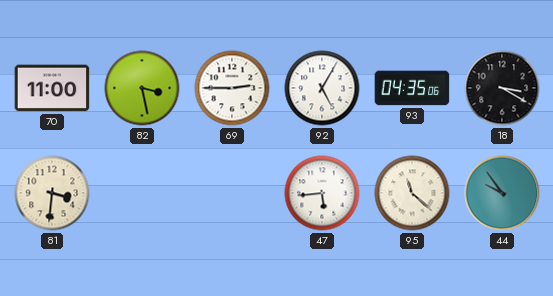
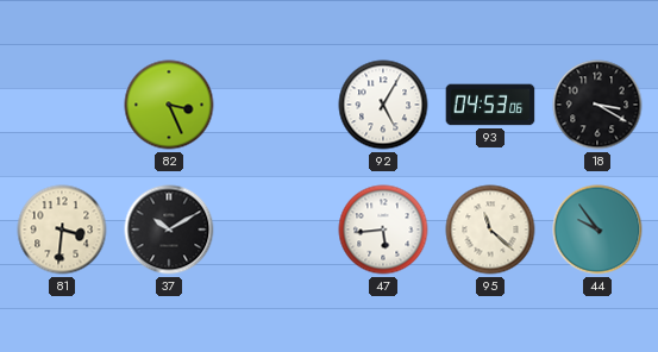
70: 11:00 -> none
82: 3:28 -> 3:26
69: 2:45 -> none
93: 04:35 -> 04:53
37: none -> 10:10
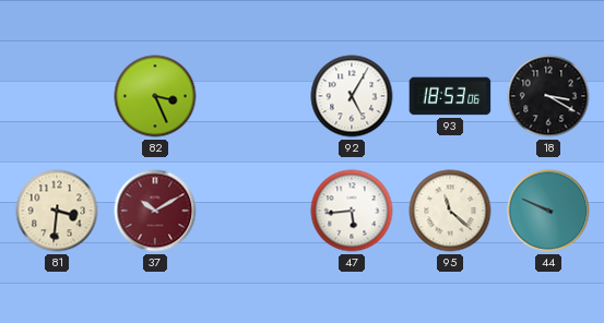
93: 04:53 -> 18:53
37 dial: black -> burgundy
44: 9:54 -> 9:49
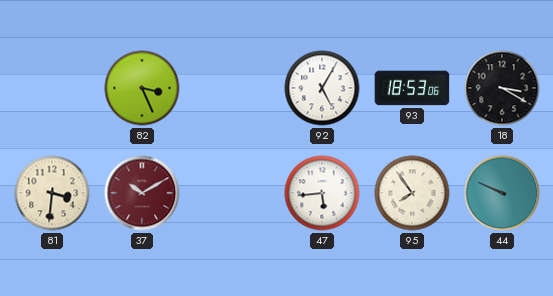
95: 11:22 -> 7:54
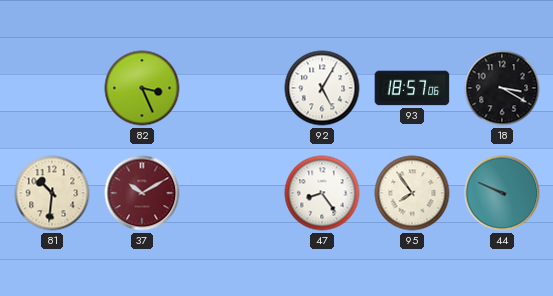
93: 18:53 -> 18:57
81: 3:31 -> 10:31
47: 5:44 -> 8:24
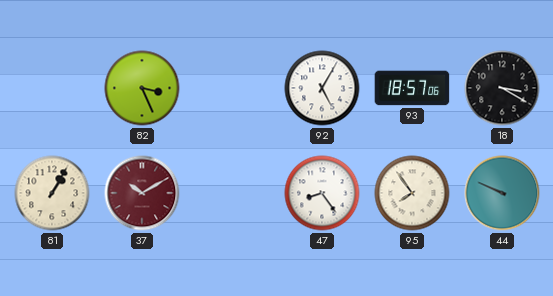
81: 10:31 -> 1:05
